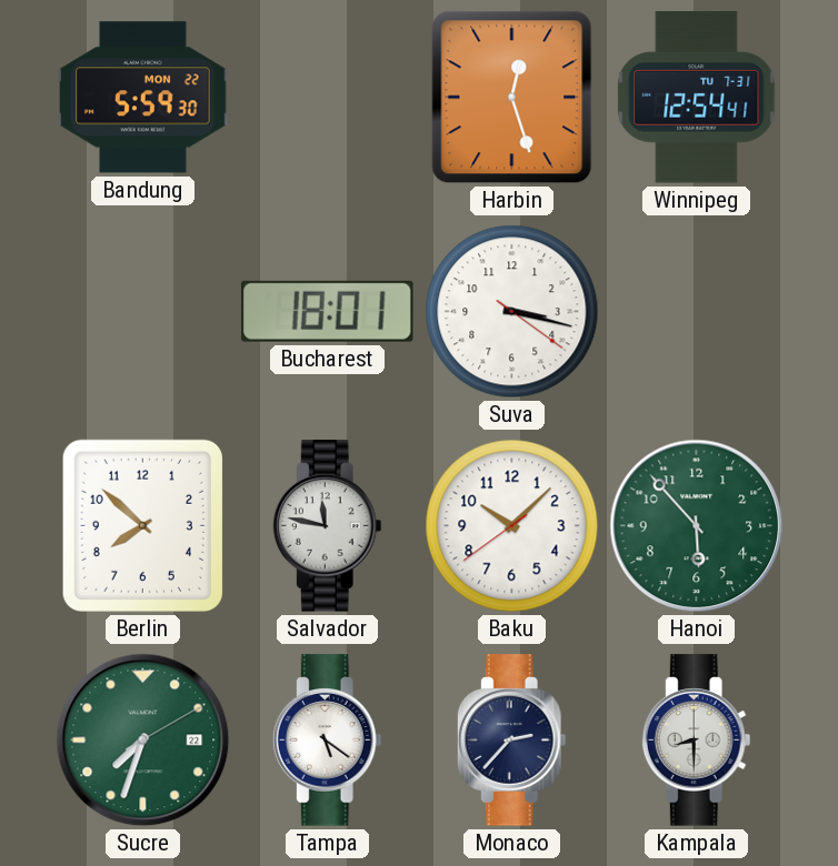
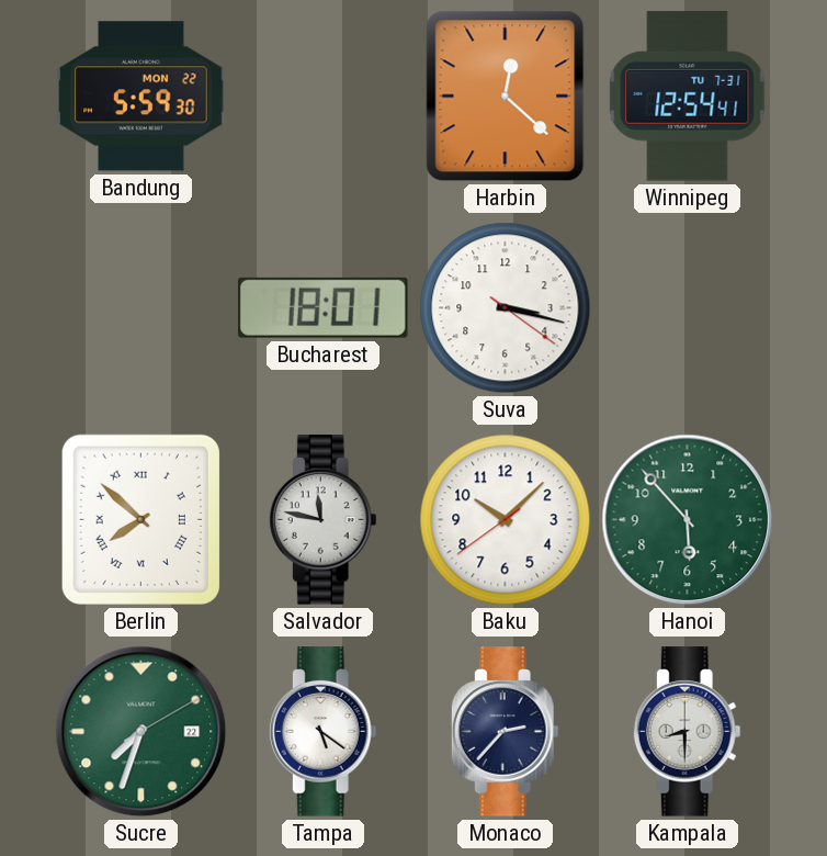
Harbin: 12:27 -> 12:22
Berlin numerals: Arabic -> Roman
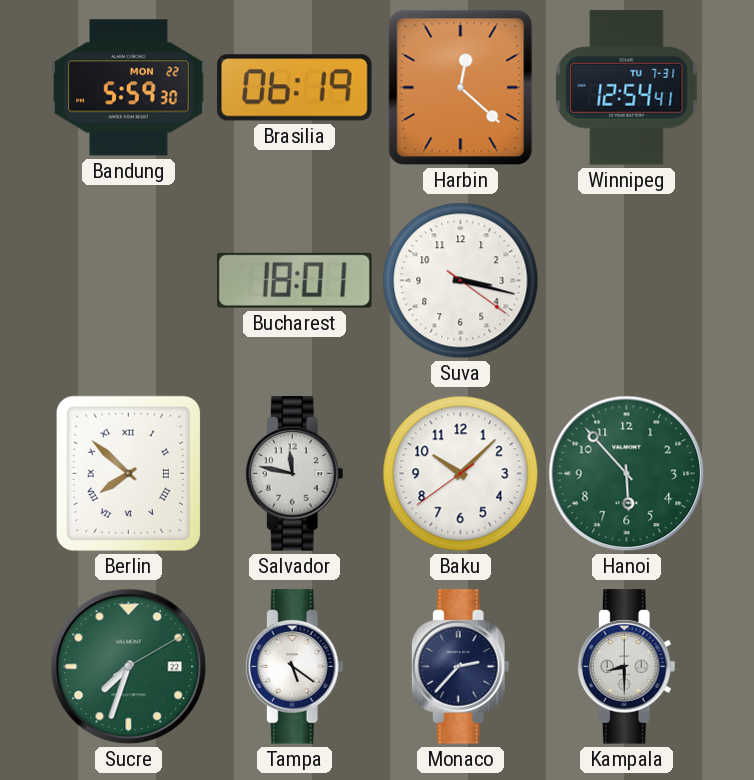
Brasilia: none -> 06:19
